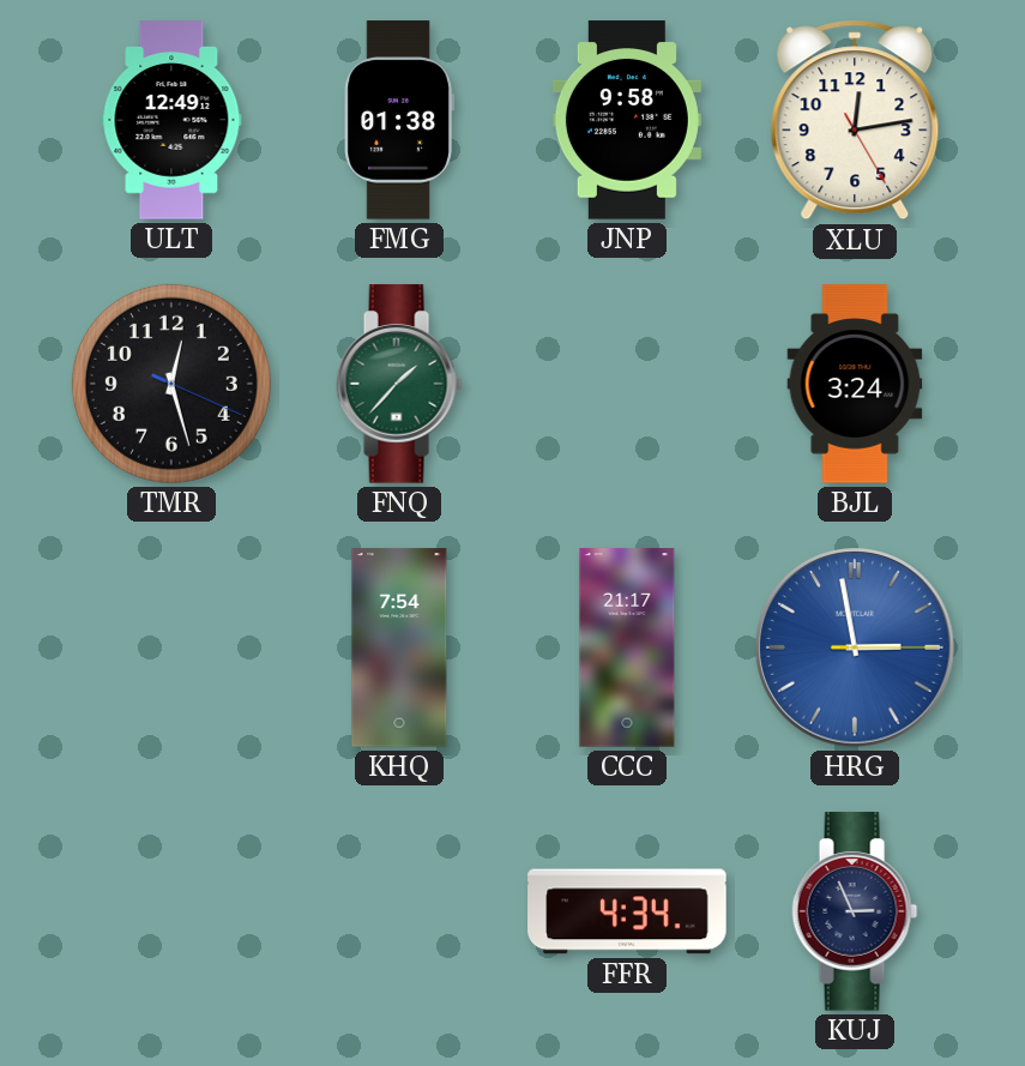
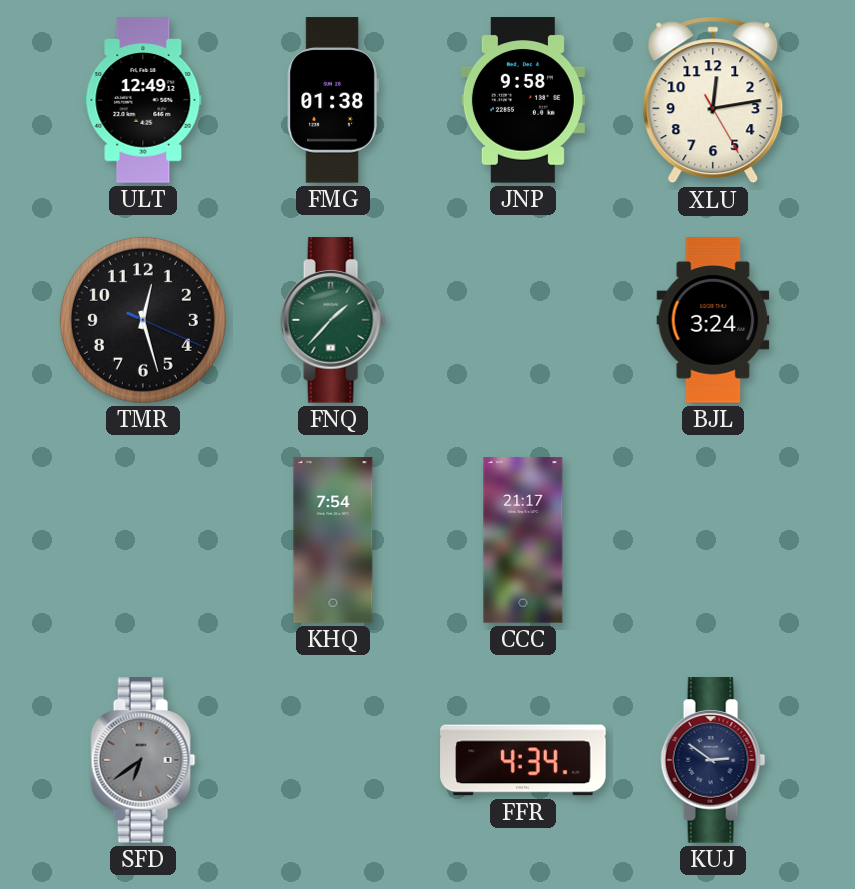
HRG: 2:58 -> none
SFD: none -> 6:39
KUJ: 2:56 -> 2:51
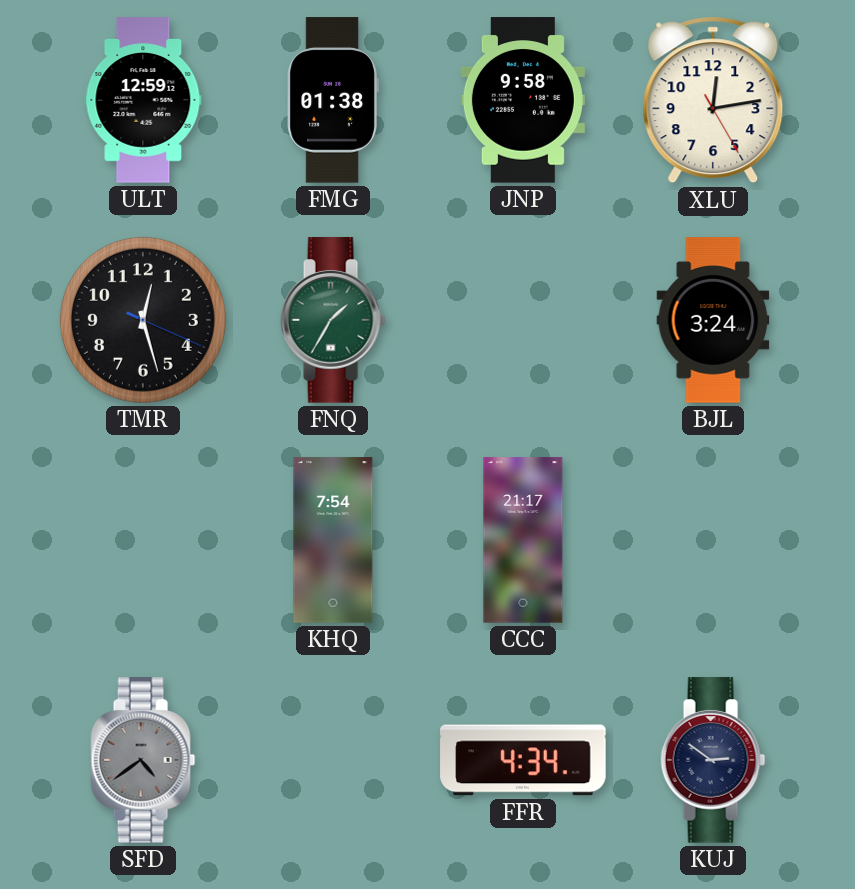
ULT: 12:49 -> 12:59
FNQ: 1:37 -> 1:35
SFD: 6:39 -> 4:39
